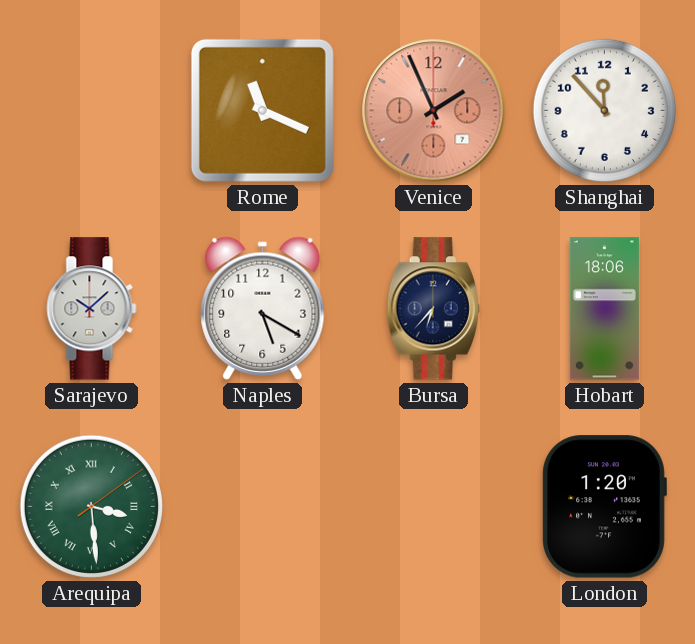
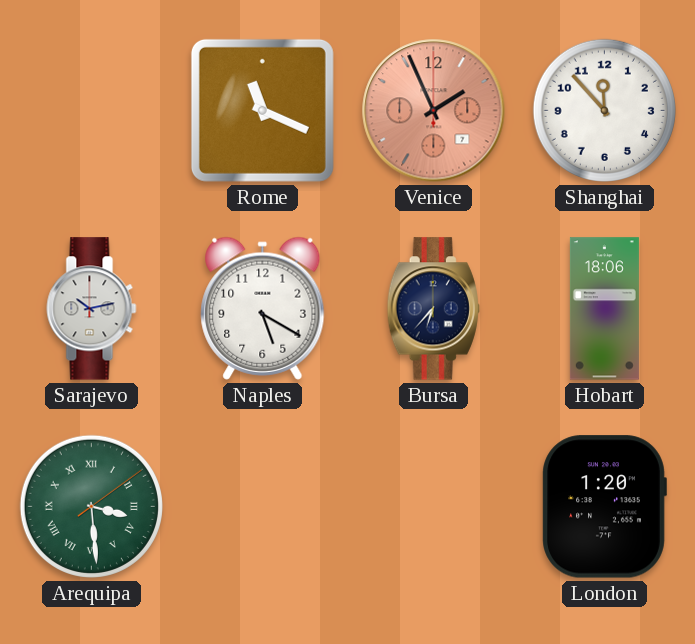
Sarajevo: 10:08 -> 10:13
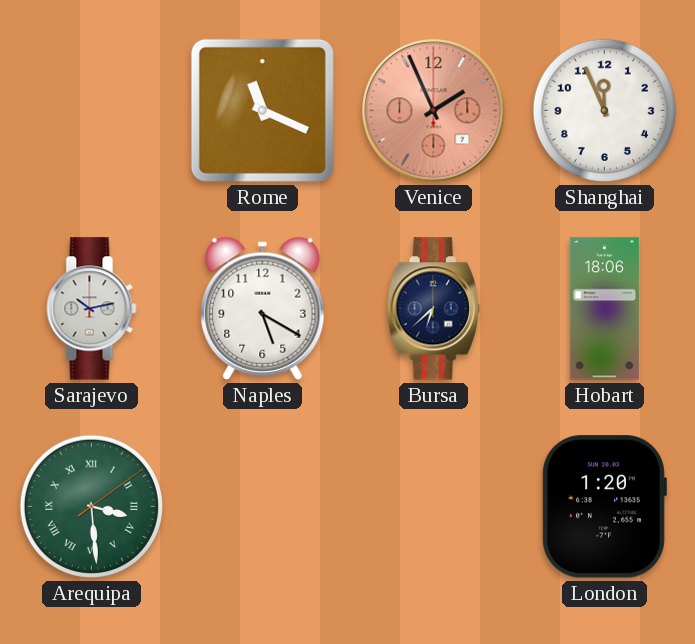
Shanghai: 11:53 -> 11:56
Bursa: 6:37 -> 6:38
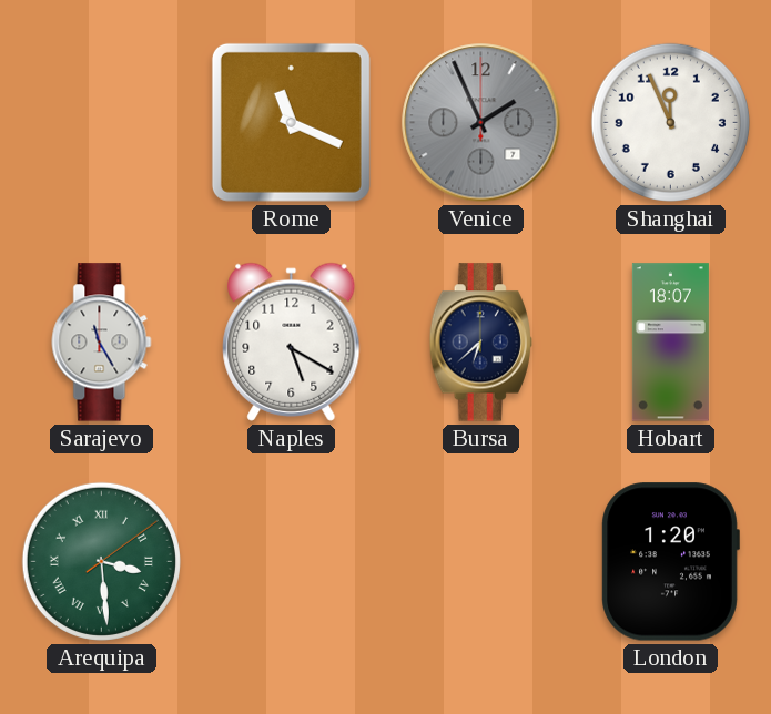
Venice dial: salmon -> grey
Sarajevo: 10:13 -> 11:25
Hobart: 18:06 -> 18:07
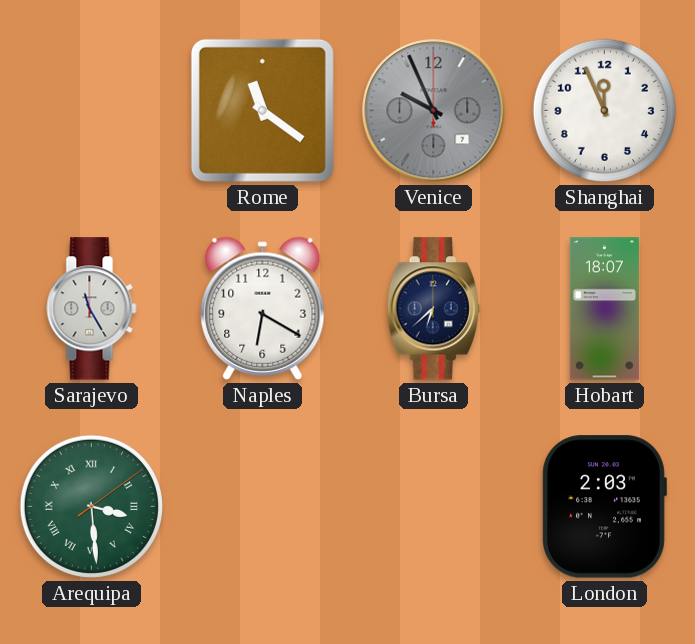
Rome: 11:19 -> 11:21
Venice: 1:56 -> 9:56
Naples: 5:20 -> 6:20
London: 1:20 -> 2:03
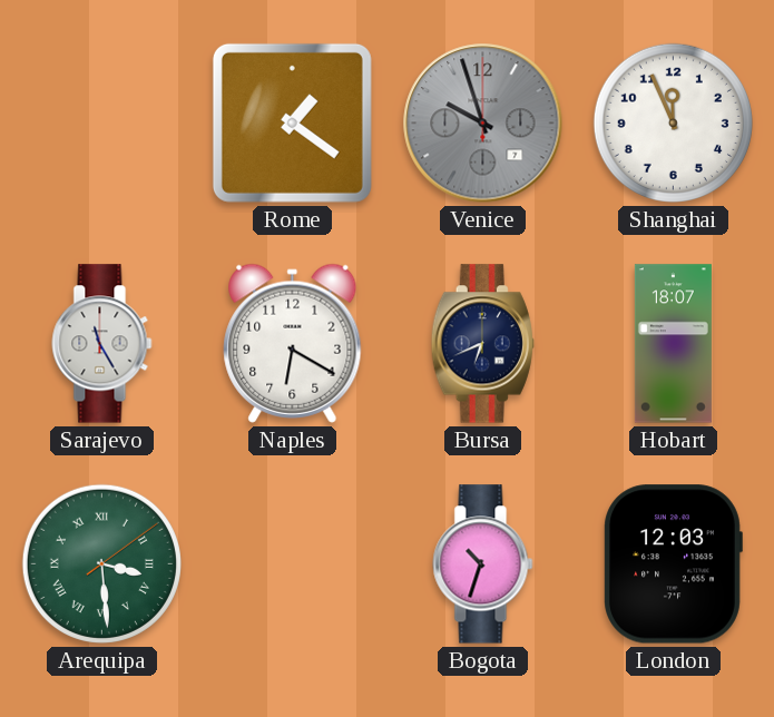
Rome: 11:21 -> 1:21
Venice: 9:56 -> 9:57
Bursa: 6:38 -> 6:41
Bogota: none -> 10:33
London: 2:03 -> 12:03
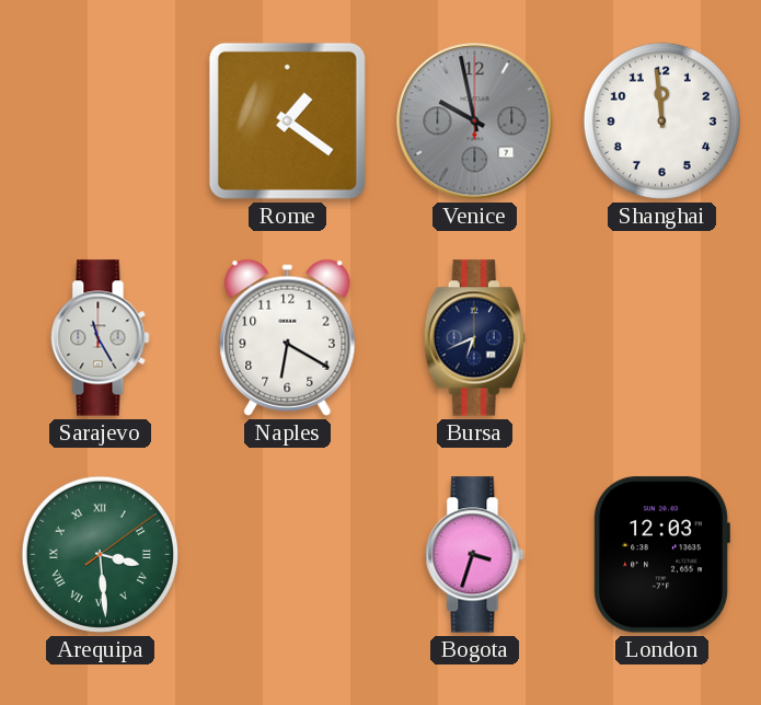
Venice: 9:57 -> 9:58
Shanghai: 11:56 -> 11:59
Hobart: 18:07 -> none
Bogota: 10:33 -> 3:33
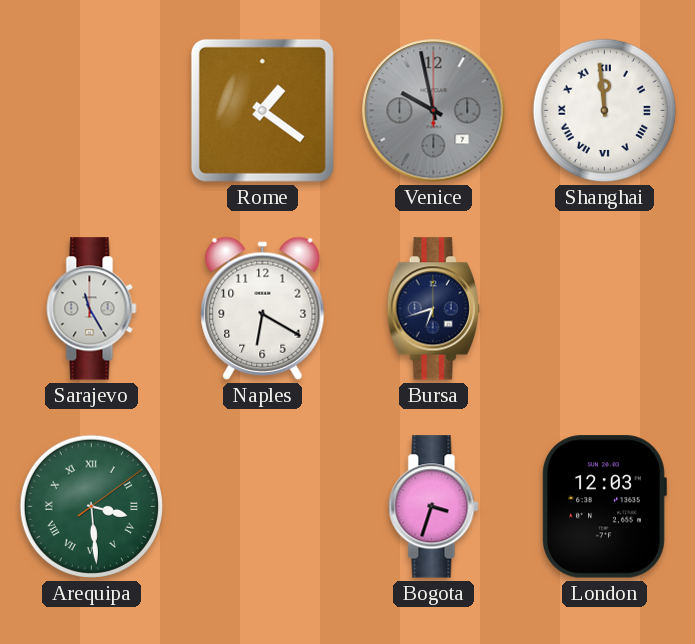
Shanghai numerals: Arabic -> Roman
Bursa: 6:41 -> 6:42
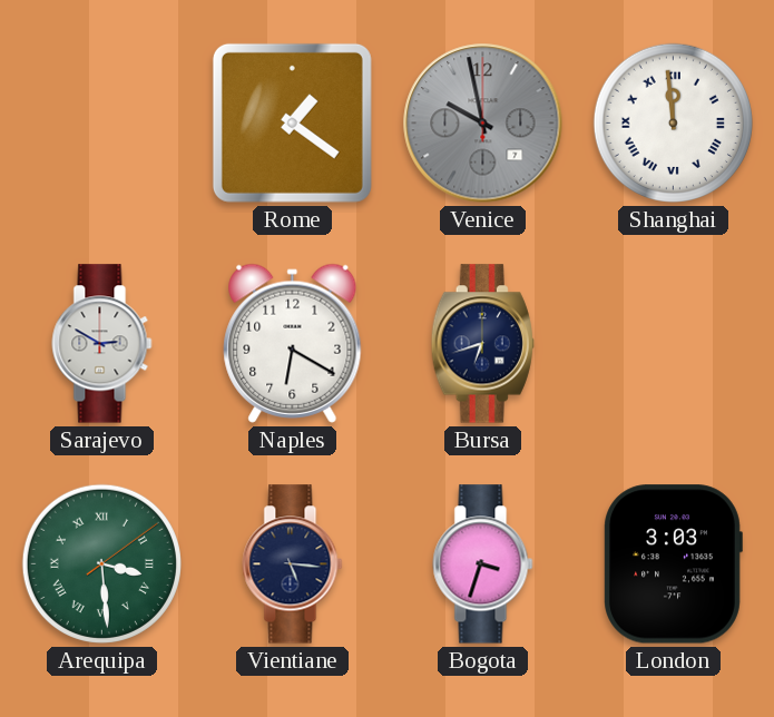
Sarajevo: 11:25 -> 2:50
Vientiane: none -> 5:16
London: 12:03 -> 3:03
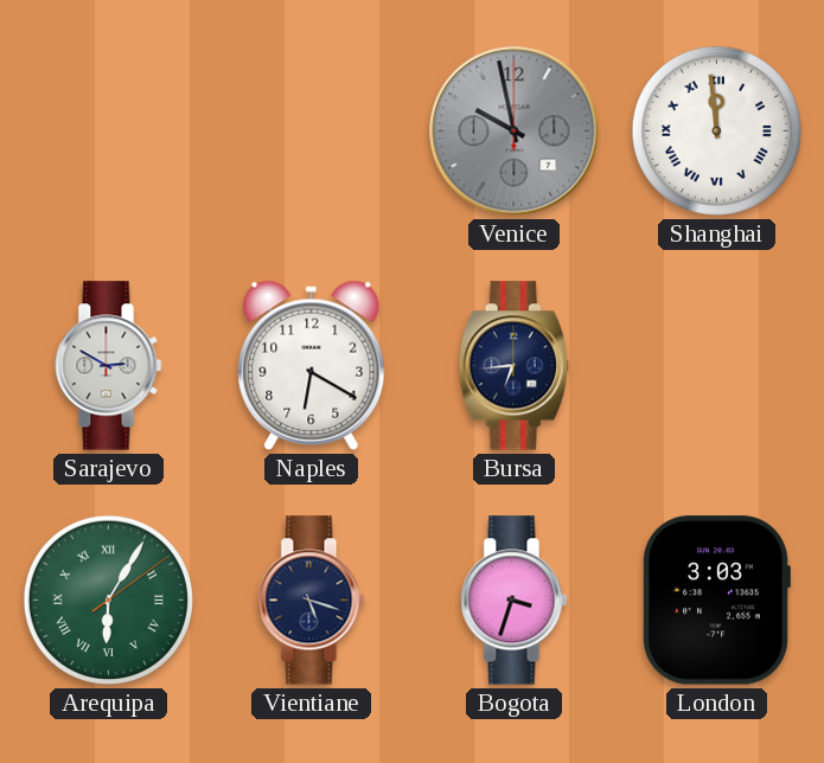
Rome: 1:21 -> none
Bursa: 6:42 -> 6:44
Arequipa: 3:29 -> 6:05
Vientiane: 5:16 -> 5:18
